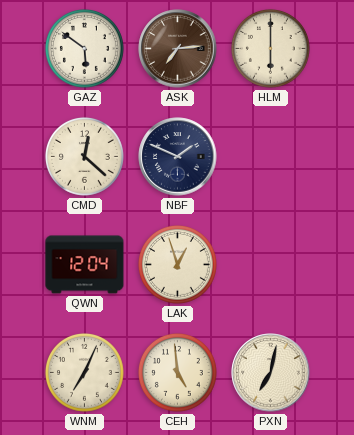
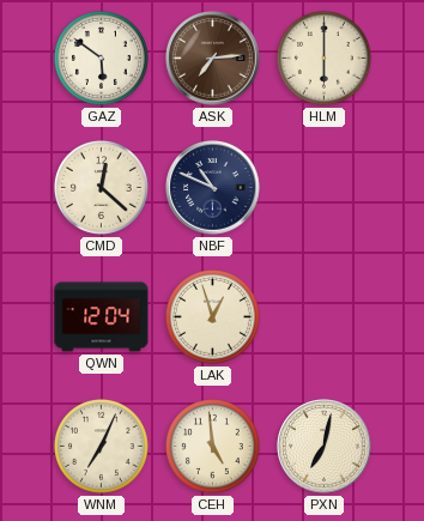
NBF: 1:49 -> 10:49
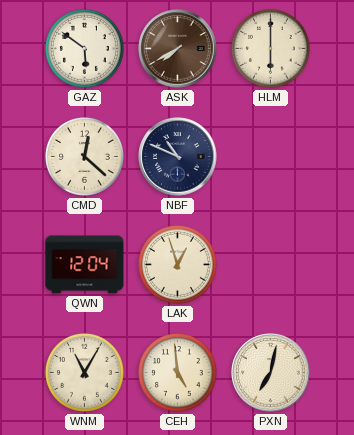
ASK: 7:14 -> 7:40
WNM: 7:04 -> 11:05
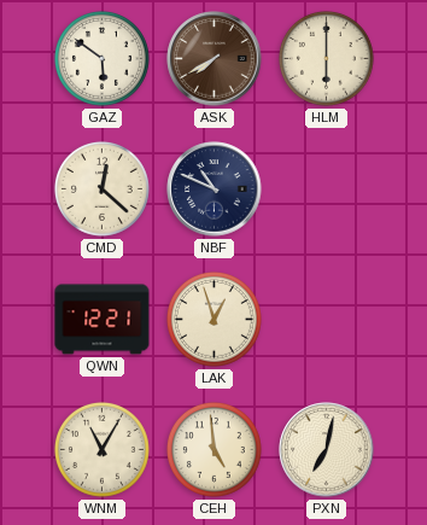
QWN: 12:04 -> 12:21
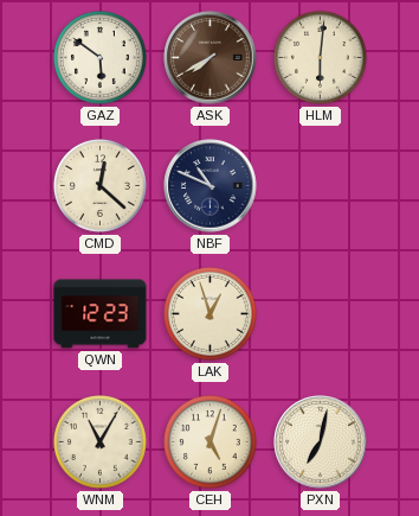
HLM: 6:00 -> 6:01
QWN: 12:21 -> 12:23
CEH: 4:59 -> 5:03
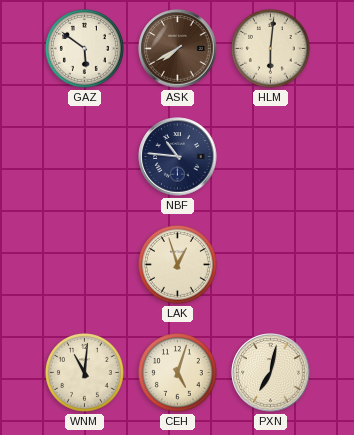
CMD: 12:22 -> none
NBF: 10:49 -> 10:46
QWN: 12:23 -> none
WNM: 11:05 -> 11:01
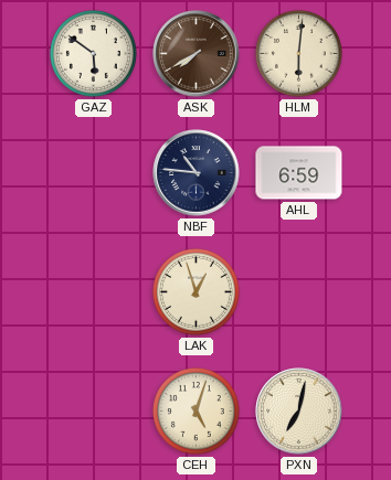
AHL: none -> 6:59
WNM: 11:01 -> none
